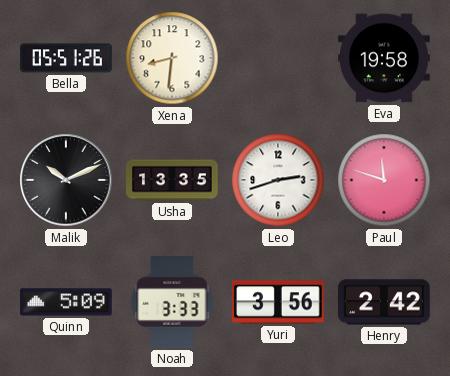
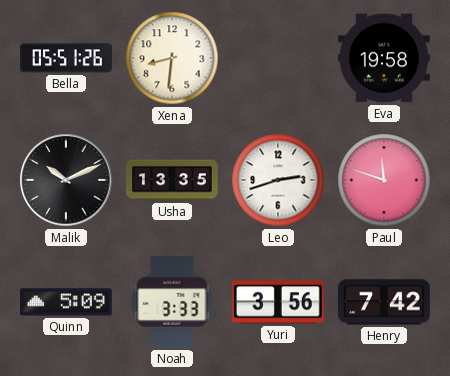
Henry: 2:42 -> 7:42
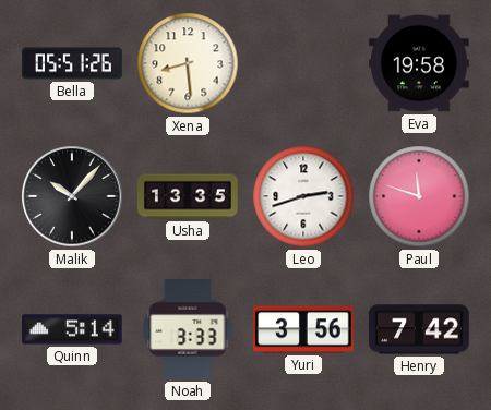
Xena: 8:31 -> 8:29
Malik: 10:11 -> 10:07
Quinn: 5:09 -> 5:14
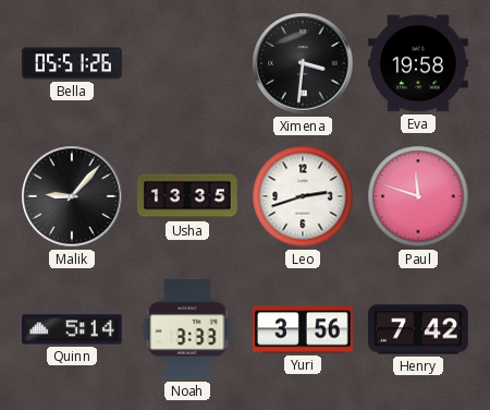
Xena: 8:29 -> none
Ximena: none -> 3:31
Malik: 10:07 -> 9:07
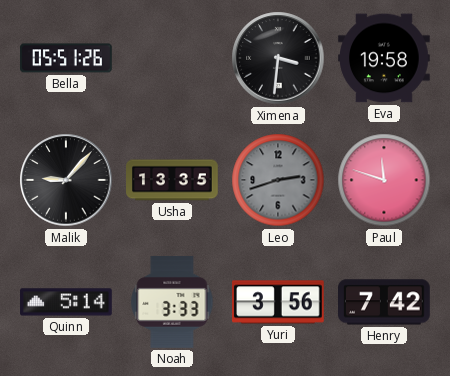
Leo dial: white -> grey
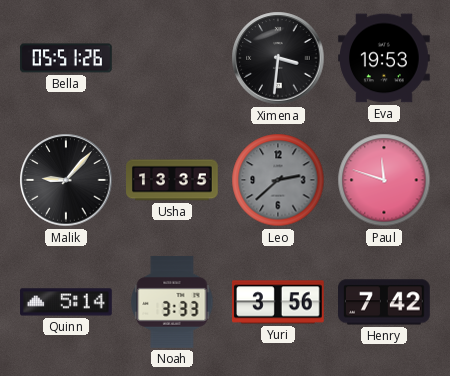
Eva: 19:58 -> 19:53
Leo: 2:42 -> 2:38
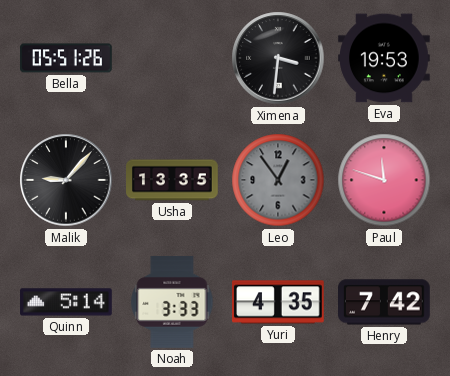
Leo: 2:38 -> 12:54
Yuri: 3:56 -> 4:35
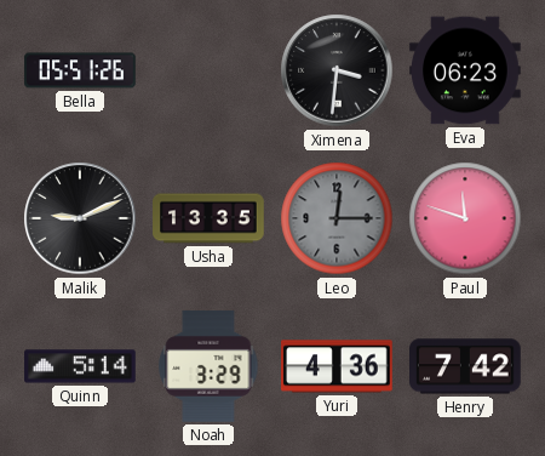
Eva: 19:53 -> 06:23
Malik: 9:07 -> 9:11
Leo: 12:54 -> 12:15
Noah: 3:33 -> 3:29
Yuri: 4:35 -> 4:36
